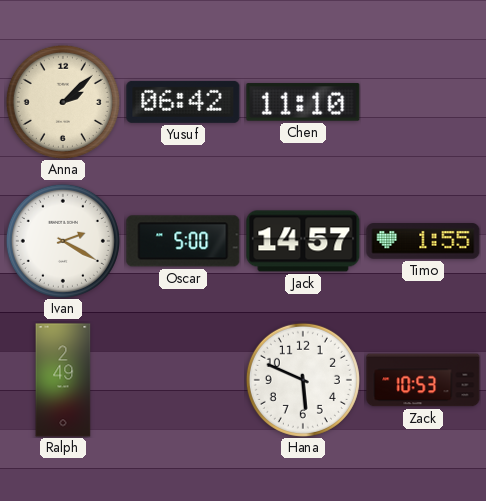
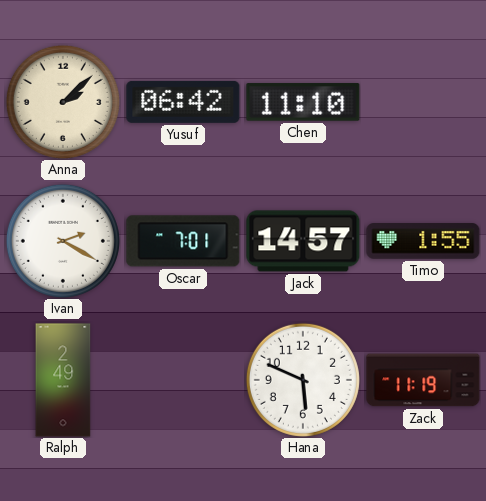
Oscar: 5:00 -> 7:01
Zack: 10:53 -> 11:19
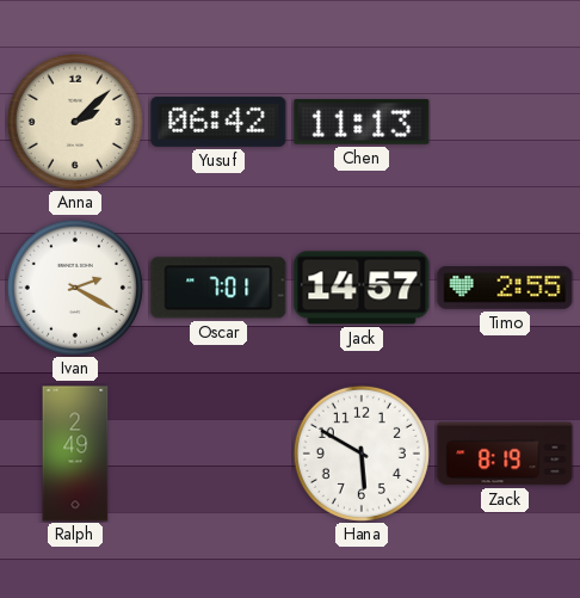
Chen: 11:10 -> 11:13
Timo: 1:55 -> 2:55
Hana: 5:49 -> 5:50
Zack: 11:19 -> 8:19
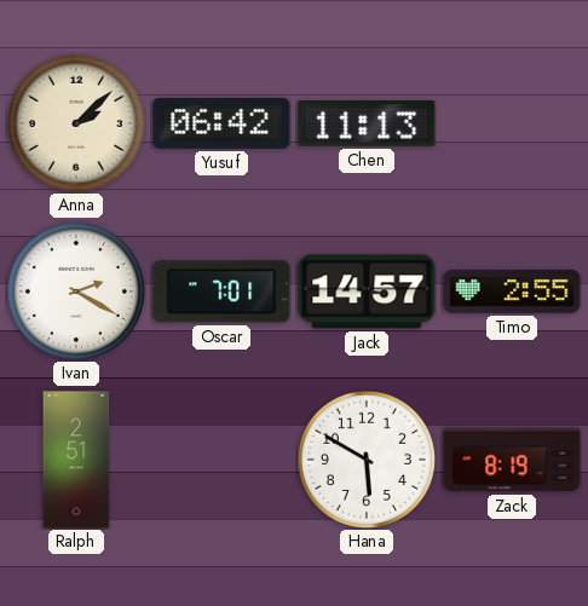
Ralph: 2:49 -> 2:51
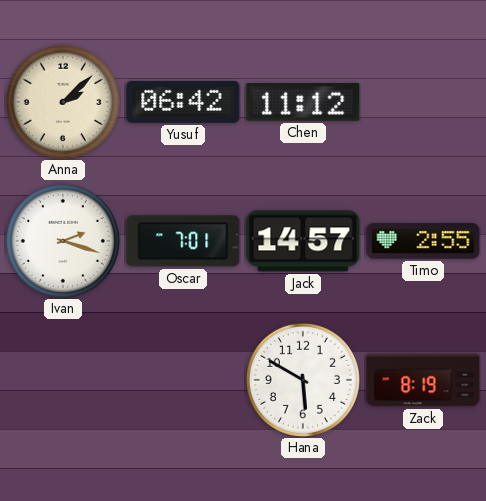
Chen: 11:13 -> 11:12
Ivan: 2:20 -> 2:18
Ralph: 2:51 -> none
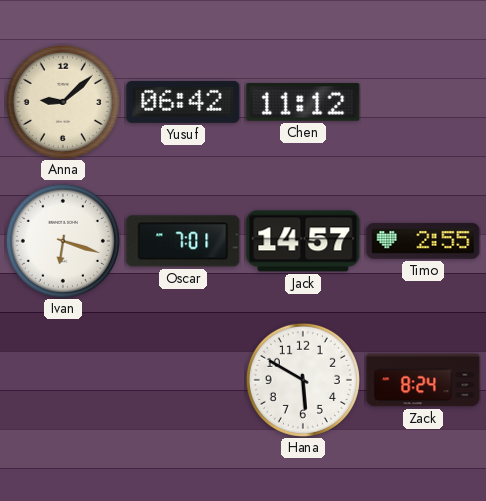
Anna: 2:08 -> 9:08
Ivan: 2:18 -> 6:18
Zack: 8:19 -> 8:24
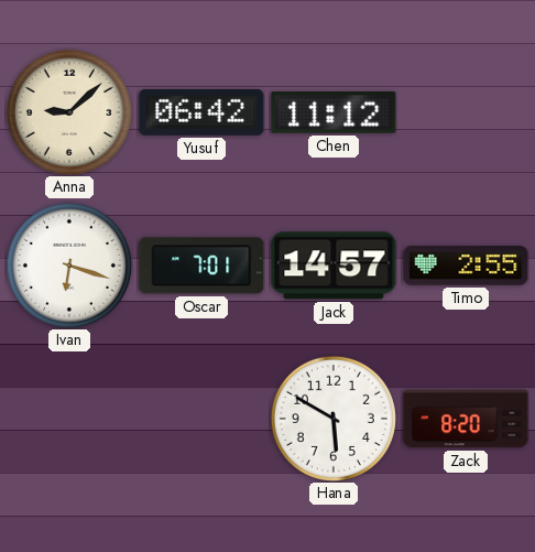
Zack: 8:24 -> 8:20
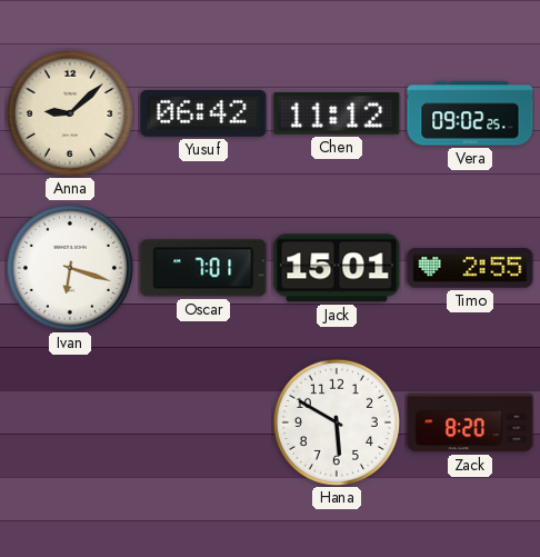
Vera: none -> 09:02
Jack: 14:57 -> 15:01
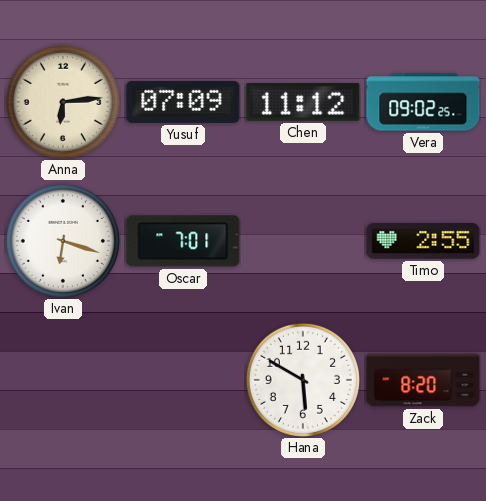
Anna: 9:08 -> 6:14
Yusuf: 06:42 -> 07:09
Jack: 15:01 -> none
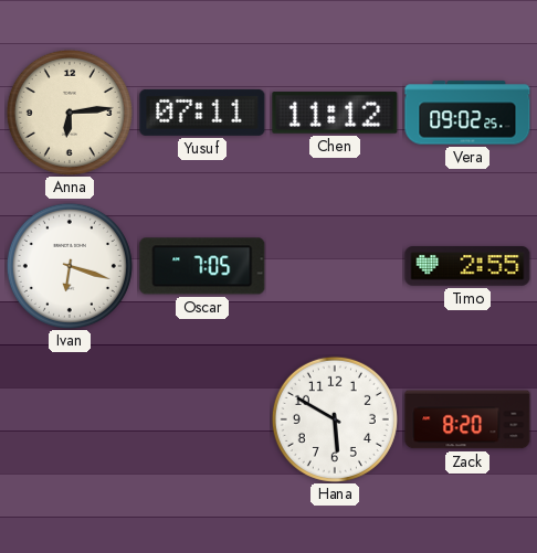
Yusuf: 07:09 -> 07:11
Oscar: 7:01 -> 7:05
